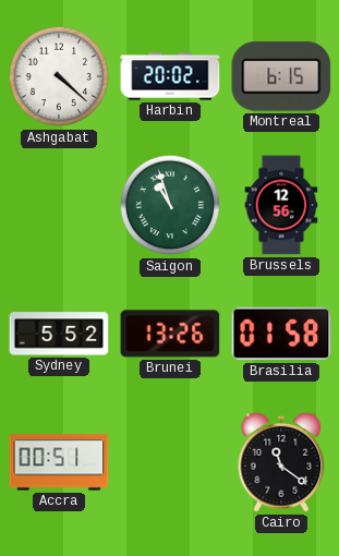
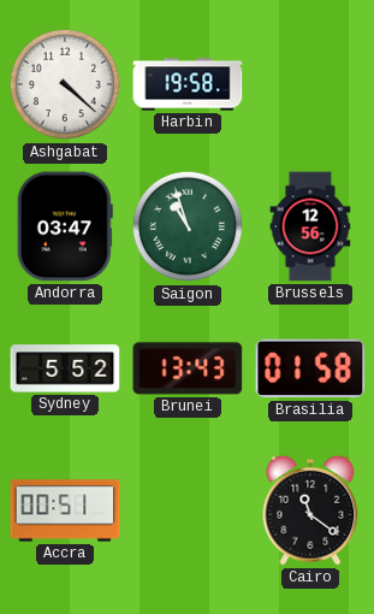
Harbin: 20:02 -> 19:58
Montreal: 6:15 -> none
Andorra: none -> 03:47
Brunei: 13:26 -> 13:43
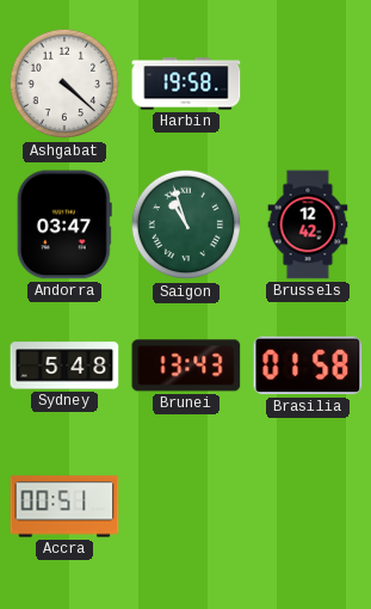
Brussels: 12:56 -> 12:42
Sydney: 5:52 -> 5:48
Cairo: 11:21 -> none
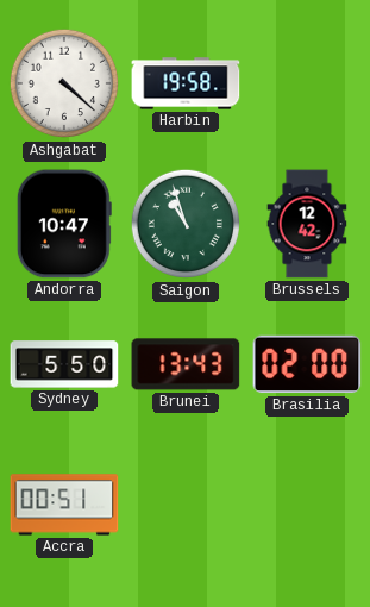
Andorra: 03:47 -> 10:47
Sydney: 5:48 -> 5:50
Brasilia: 01:58 -> 02:00
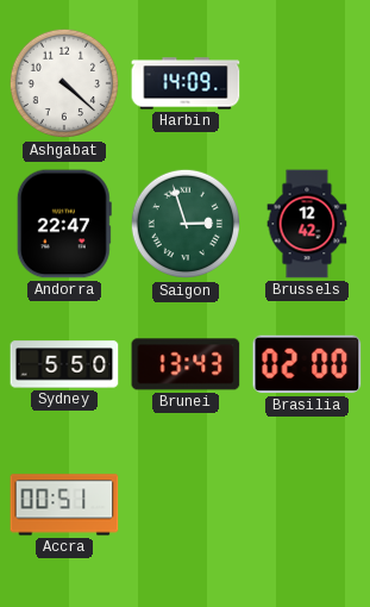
Harbin: 19:58 -> 14:09
Andorra: 10:47 -> 22:47
Saigon: 10:57 -> 2:57
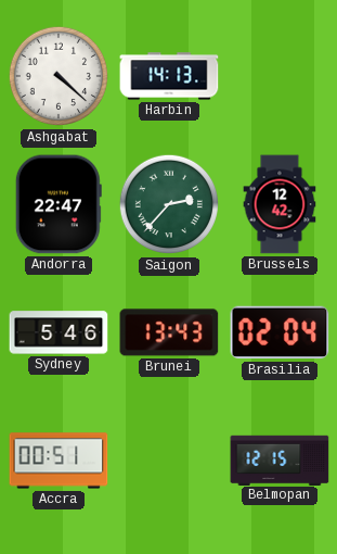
Harbin: 14:09 -> 14:13
Saigon: 2:57 -> 2:37
Sydney: 5:50 -> 5:46
Brasilia: 02:00 -> 02:04
Belmopan: none -> 12:15
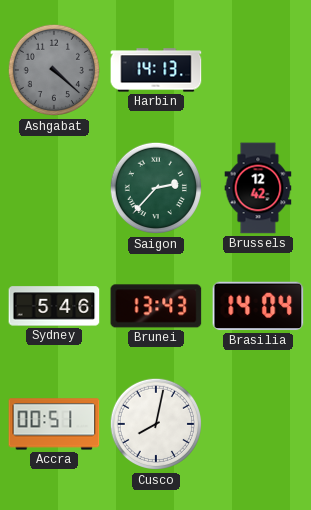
Ashgabat dial: white -> grey
Andorra: 22:47 -> none
Brasilia: 02:04 -> 14:04
Cusco: none -> 8:02
Belmopan: 12:15 -> none
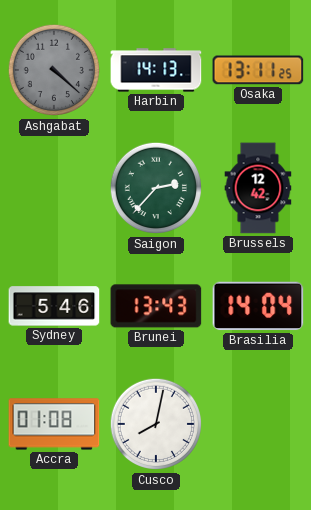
Osaka: none -> 13:11
Accra: 00:51 -> 01:08
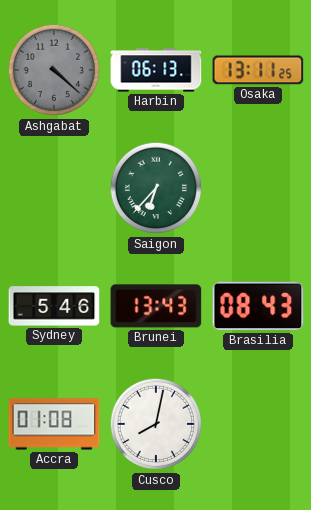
Harbin: 14:13 -> 06:13
Saigon: 2:37 -> 6:37
Brussels: 12:42 -> none
Brasilia: 14:04 -> 08:43
